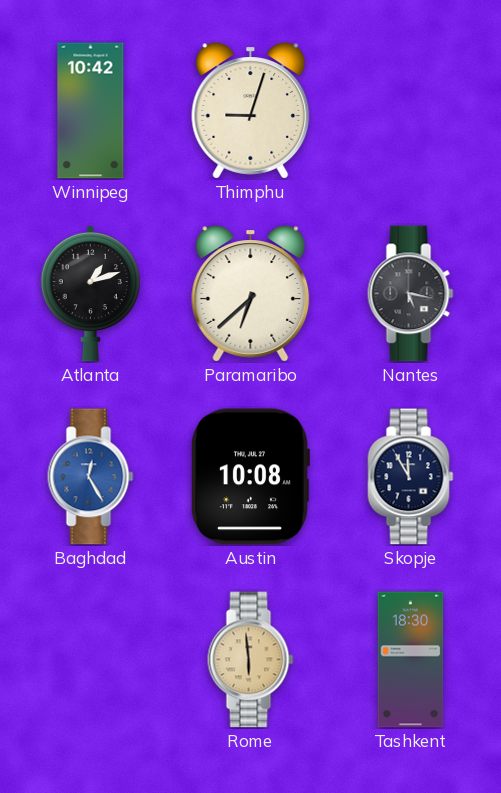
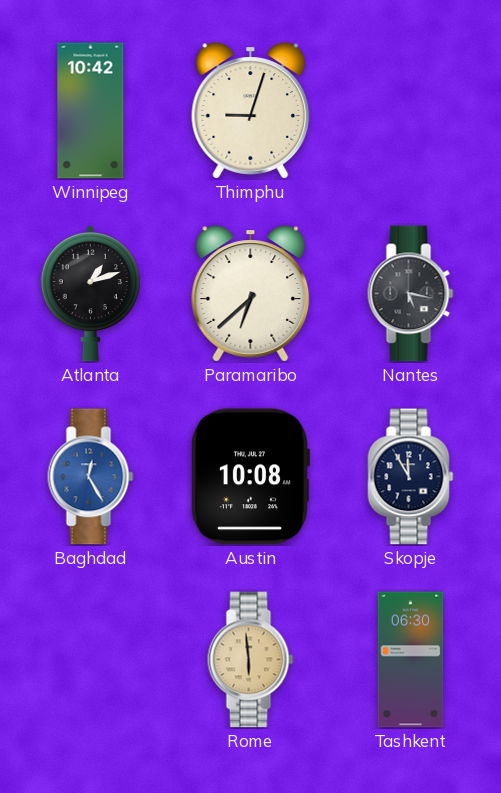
Tashkent: 18:30 -> 06:30
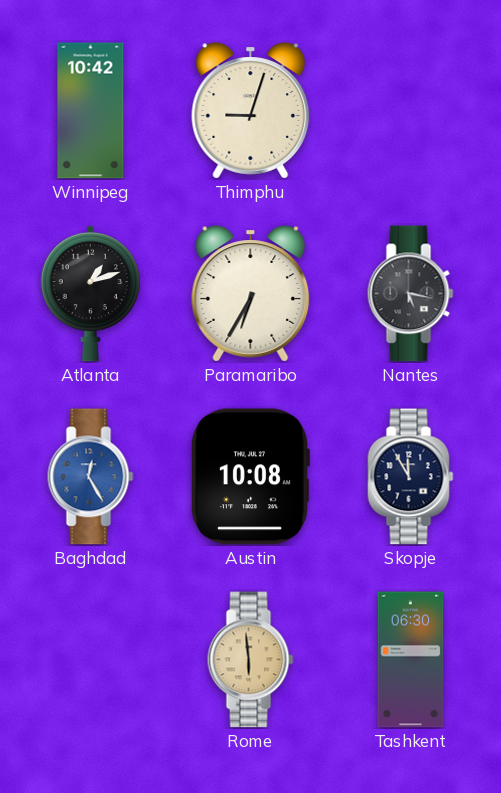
Paramaribo: 6:38 -> 6:35
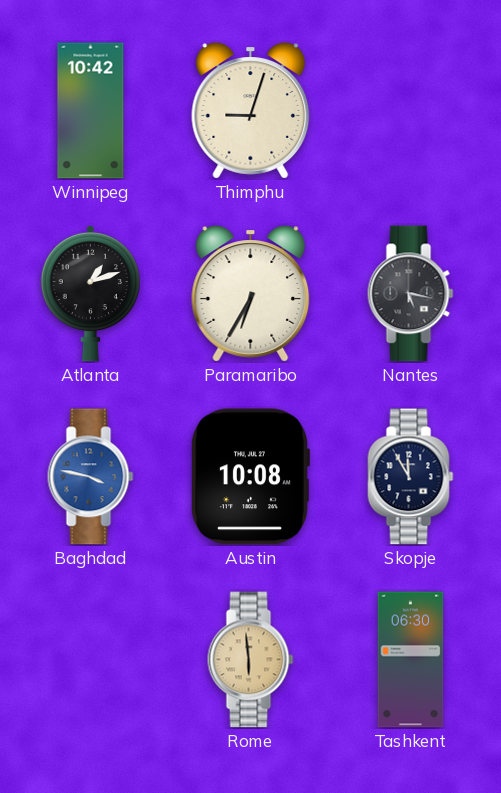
Baghdad: 12:25 -> 3:47
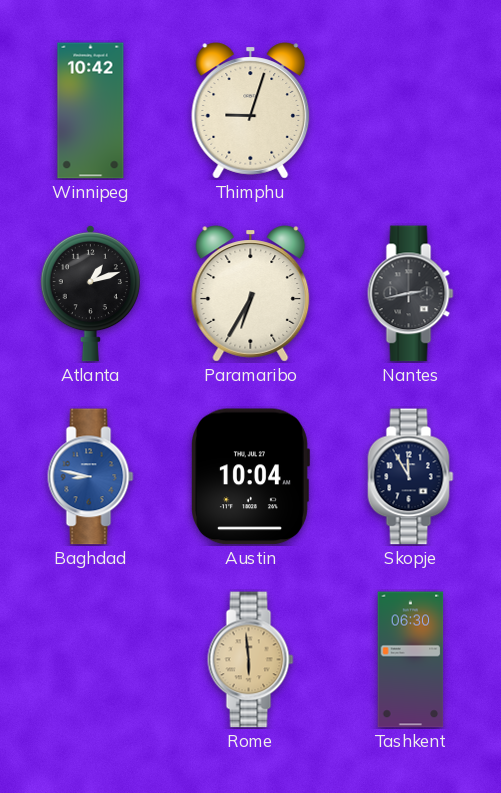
Nantes: 5:17 -> 2:43
Baghdad: 3:47 -> 8:47
Austin: 10:08 -> 10:04
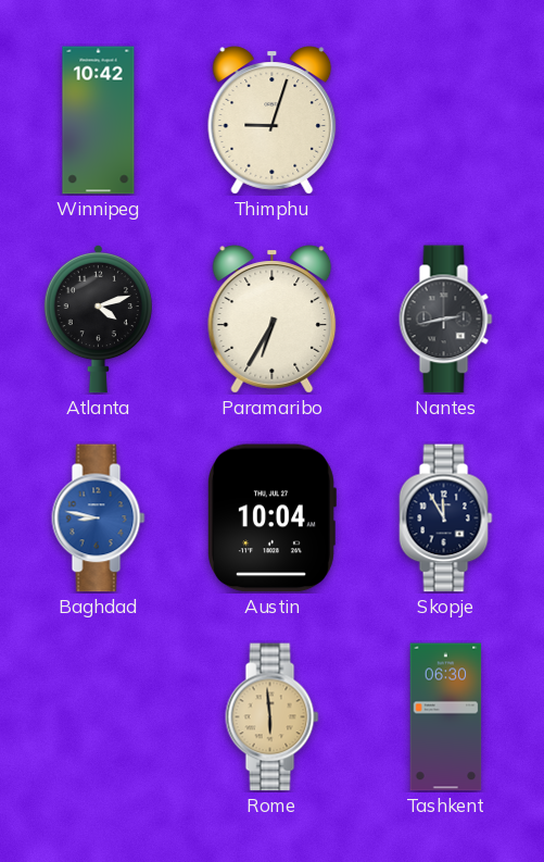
Atlanta: 1:12 -> 4:12
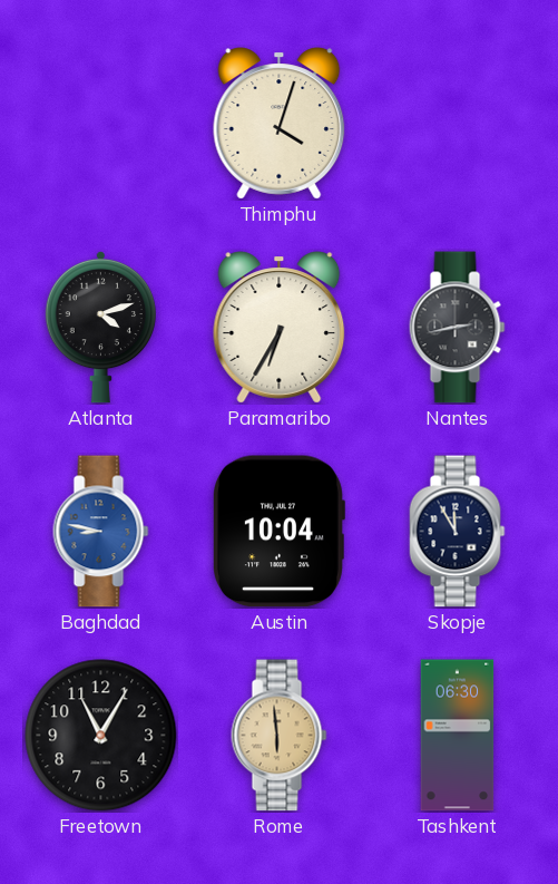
Winnipeg: 10:42 -> none
Thimphu: 9:03 -> 4:03
Freetown: none -> 11:05
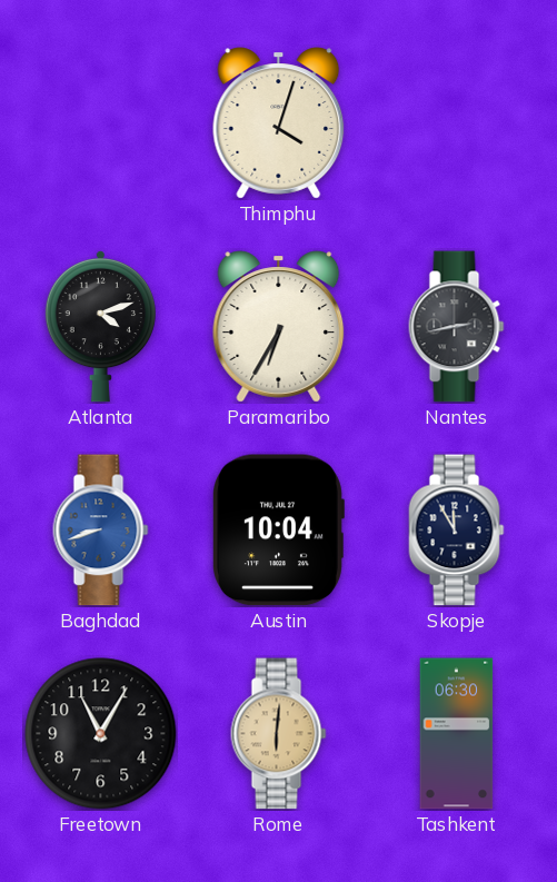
Baghdad: 8:47 -> 8:42
Rome: 5:59 -> 6:01
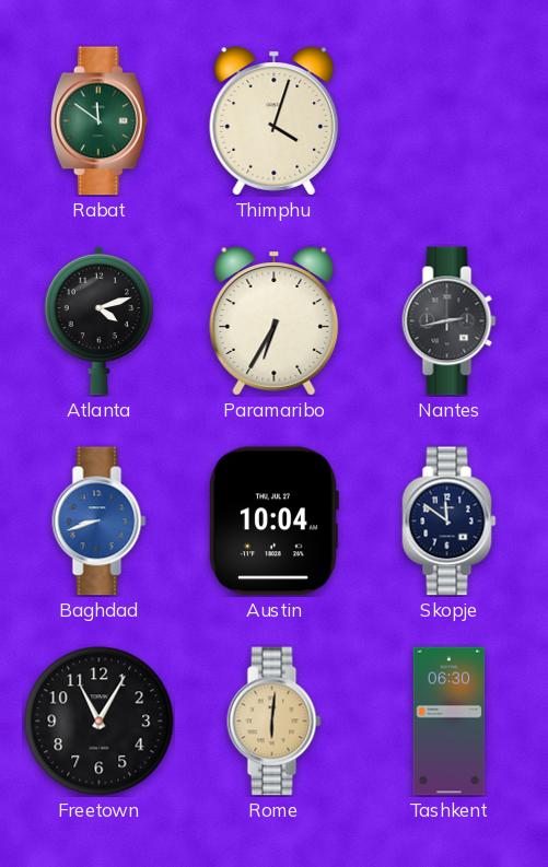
Rabat: none -> 11:51
Skopje: 11:55 -> 11:51
